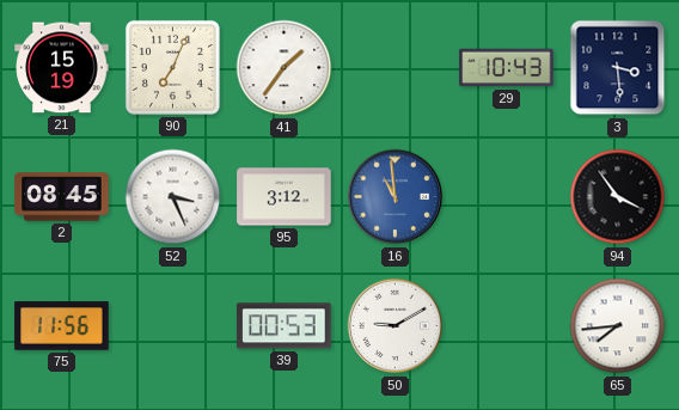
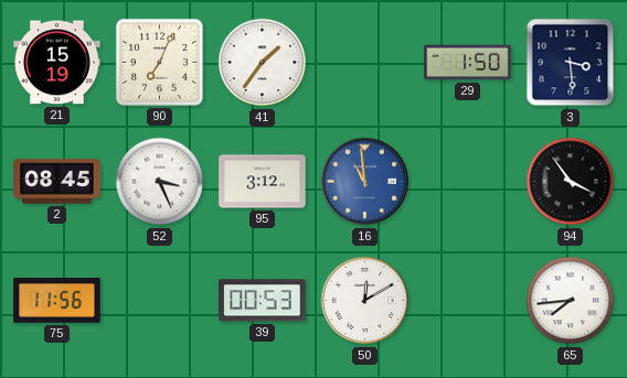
29: 10:43 -> 1:50
50: 9:10 -> 12:10
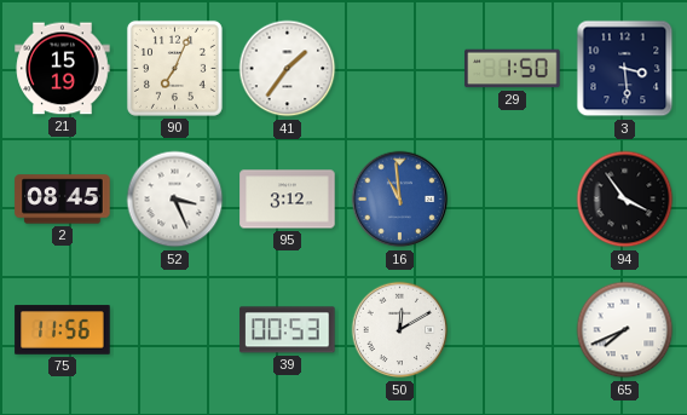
65: 7:44 -> 7:41
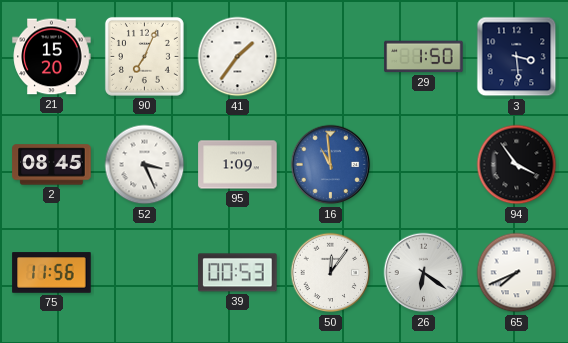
21: 15:19 -> 15:20
95: 3:12 -> 1:09
50: 12:10 -> 12:06
26: none -> 6:21
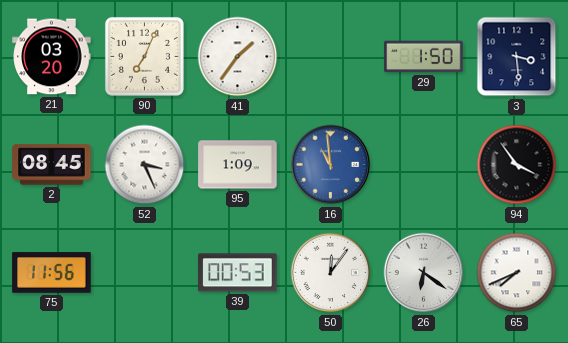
21: 15:20 -> 03:20
